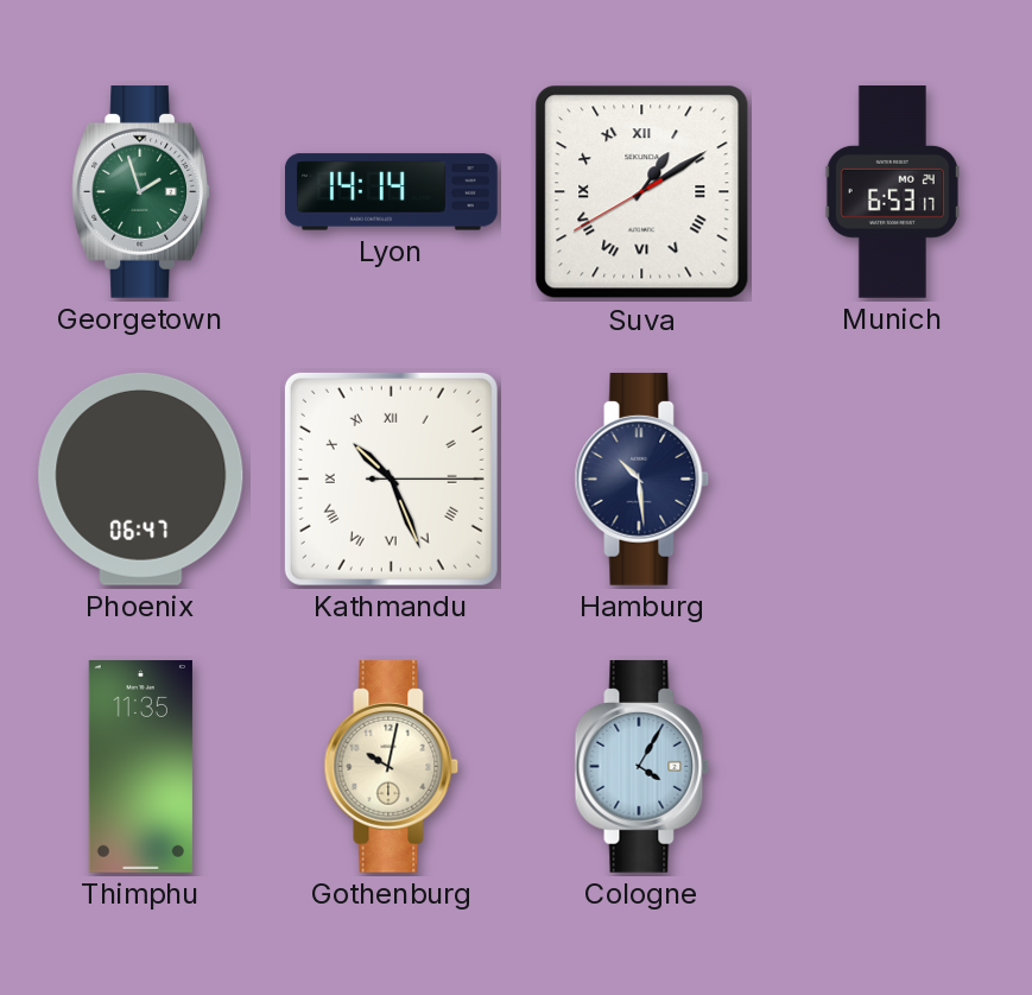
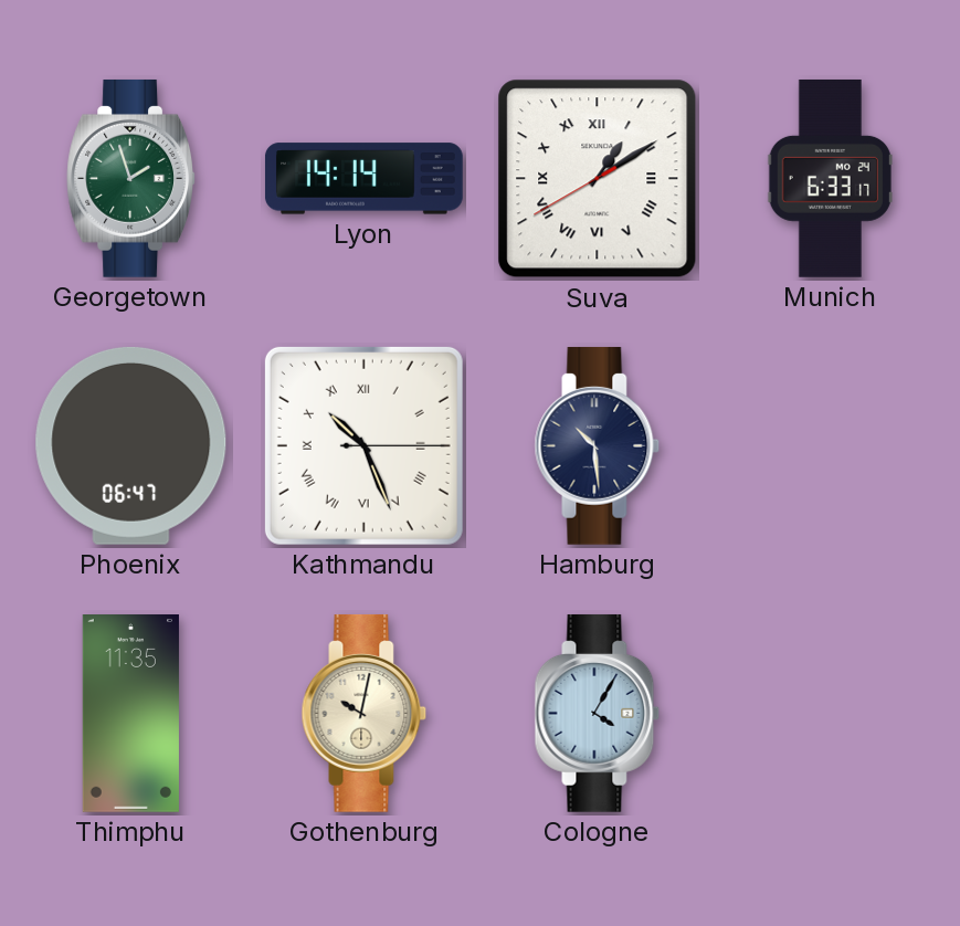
Munich: 6:53 -> 6:33
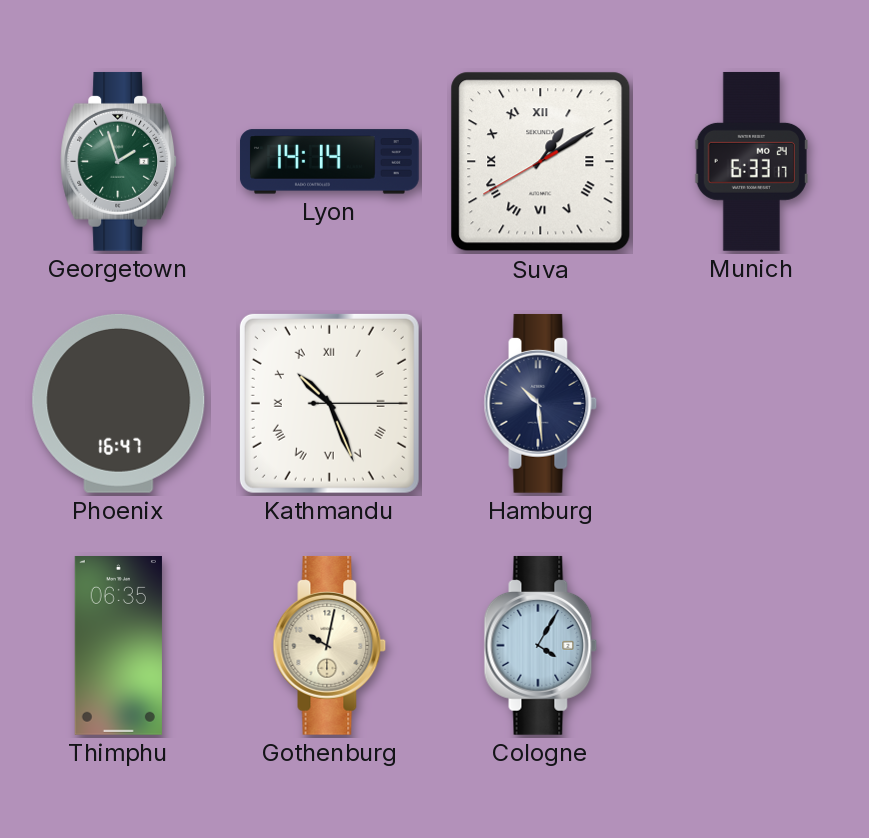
Phoenix: 06:47 -> 16:47
Thimphu: 11:35 -> 06:35
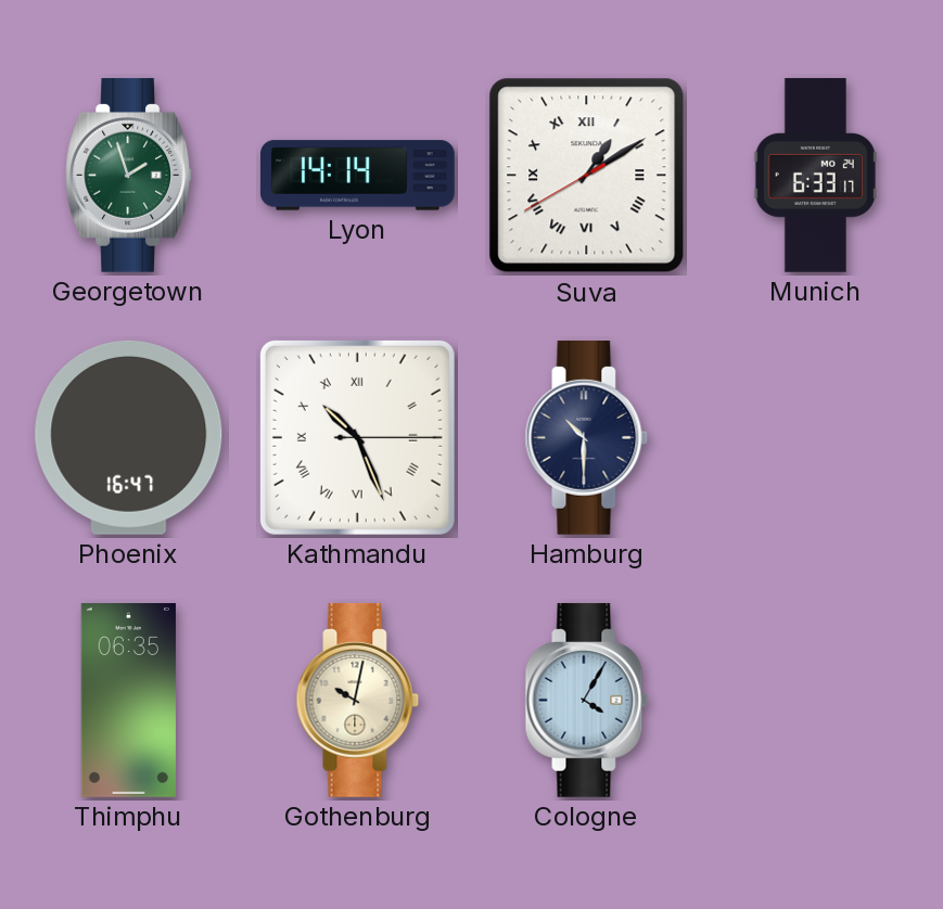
Hamburg: 10:29 -> 10:30
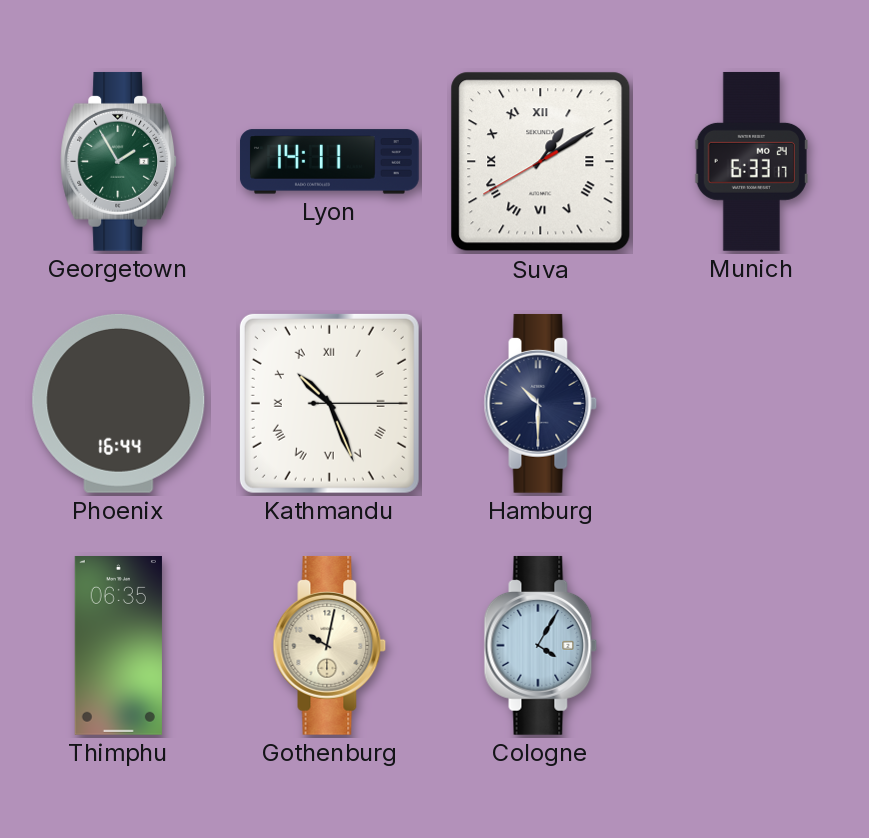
Georgetown: 1:57 -> 1:55
Lyon: 14:14 -> 14:11
Phoenix: 16:47 -> 16:44
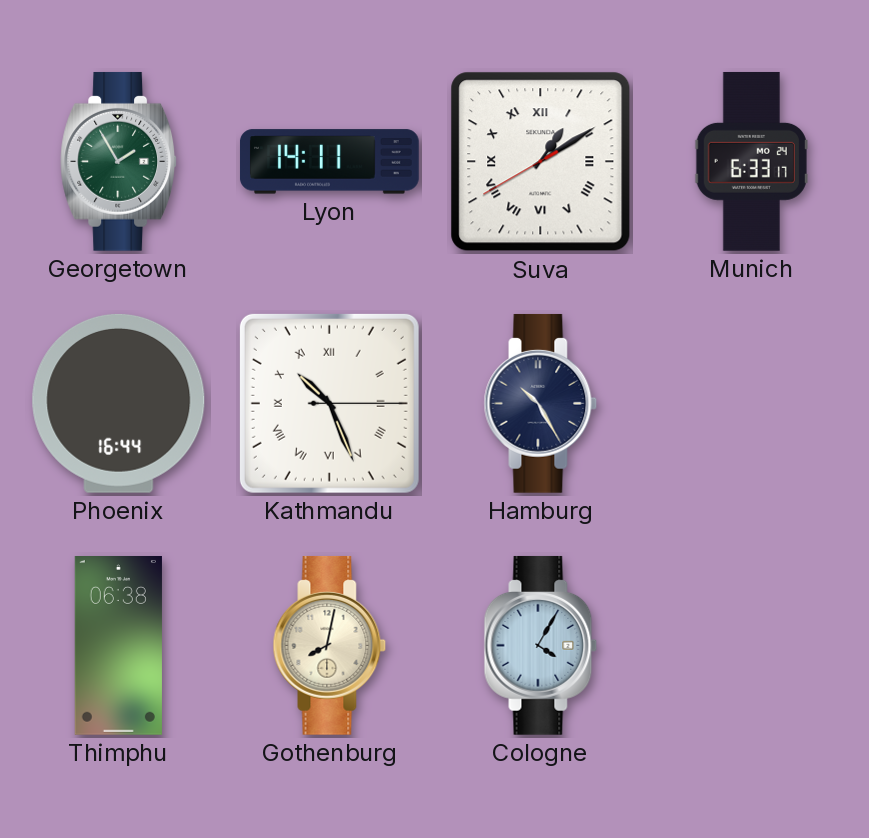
Hamburg: 10:30 -> 10:25
Thimphu: 06:35 -> 06:38
Gothenburg: 10:02 -> 8:02
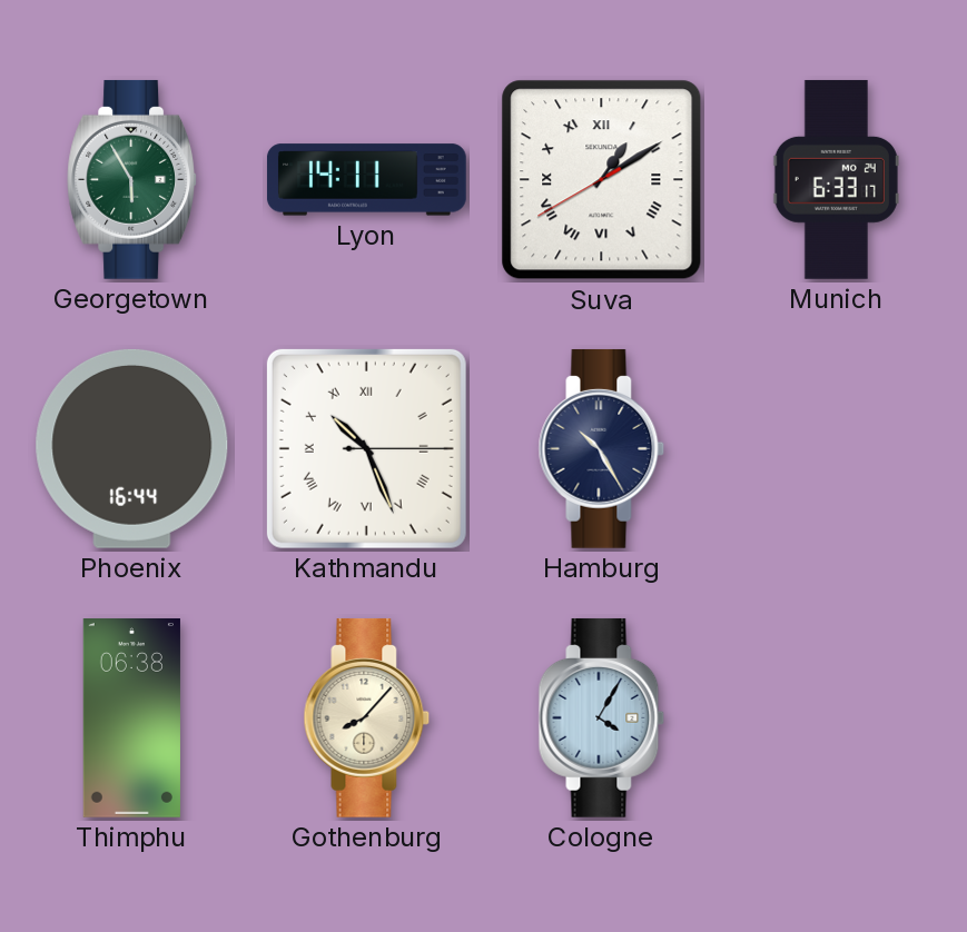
Georgetown: 1:55 -> 5:55
Gothenburg: 8:02 -> 8:07
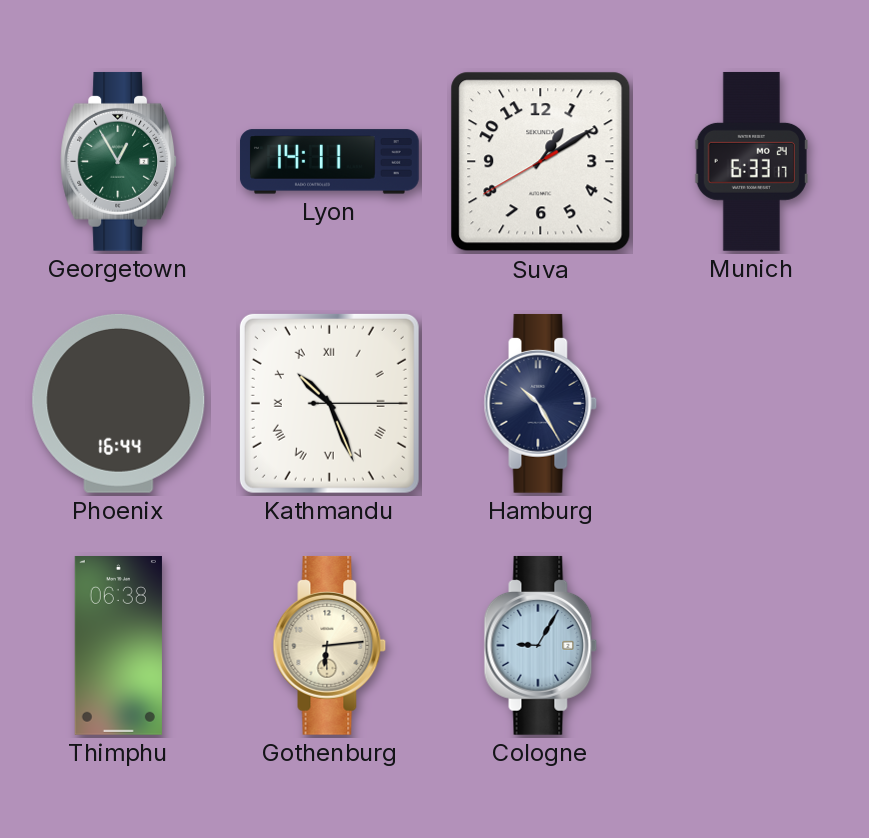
Georgetown: 5:55 -> 12:55
Suva numerals: Roman -> Arabic
Gothenburg: 8:07 -> 6:14
Cologne: 4:05 -> 9:05
